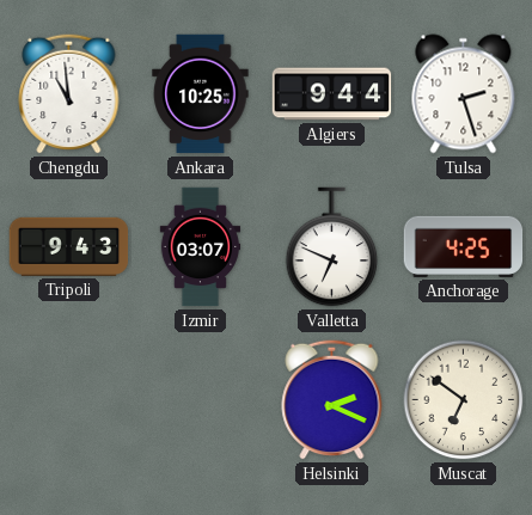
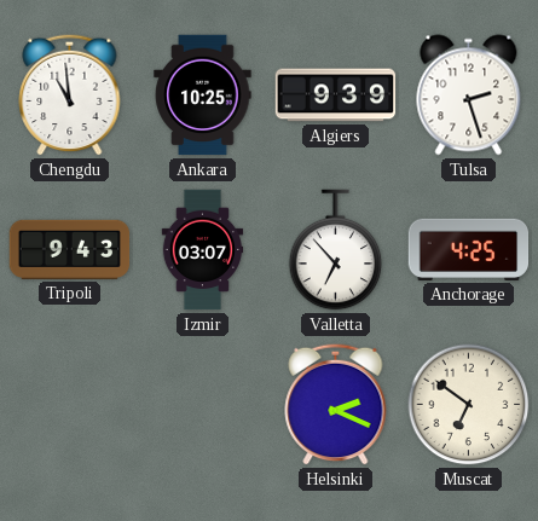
Algiers: 9:44 -> 9:39
Valletta: 6:49 -> 6:53
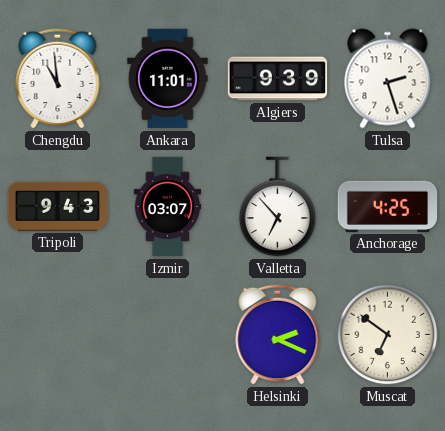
Ankara: 10:25 -> 11:01
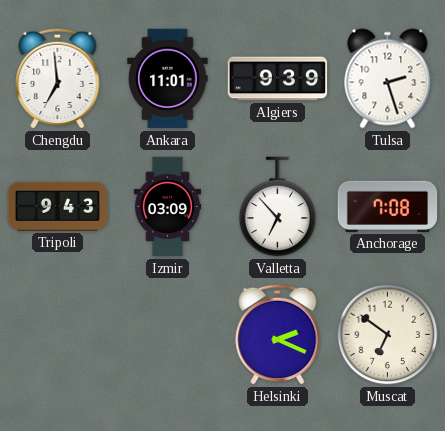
Chengdu: 10:59 -> 6:59
Izmir: 03:07 -> 03:09
Anchorage: 4:25 -> 7:08
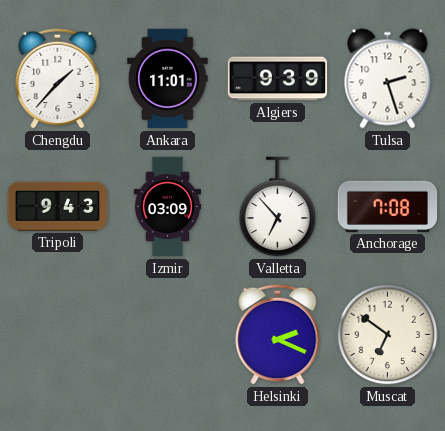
Chengdu: 6:59 -> 1:37
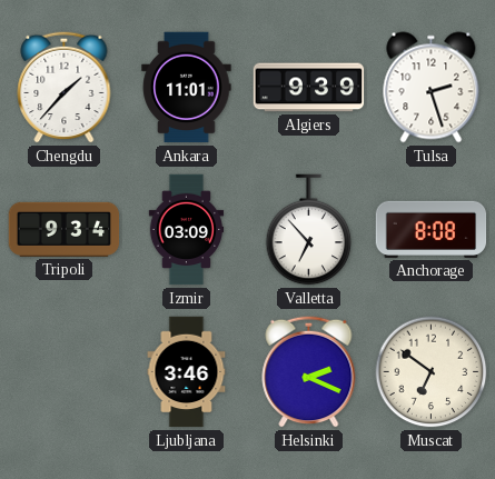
Tripoli: 9:43 -> 9:34
Anchorage: 7:08 -> 8:08
Ljubljana: none -> 3:46
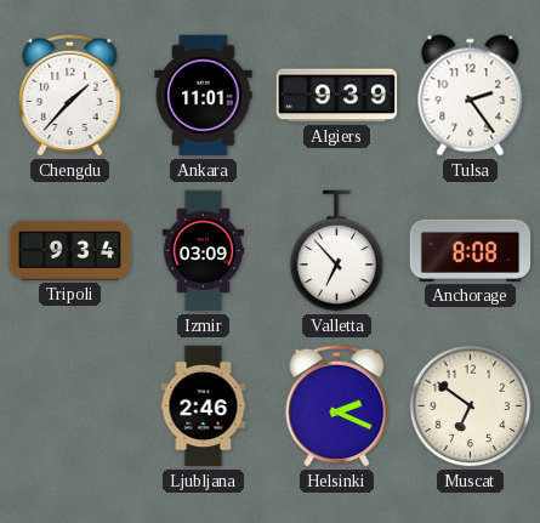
Tulsa: 2:27 -> 2:24
Ljubljana: 3:46 -> 2:46
